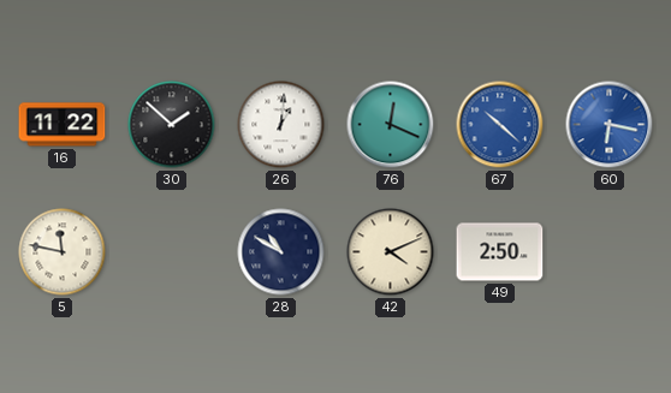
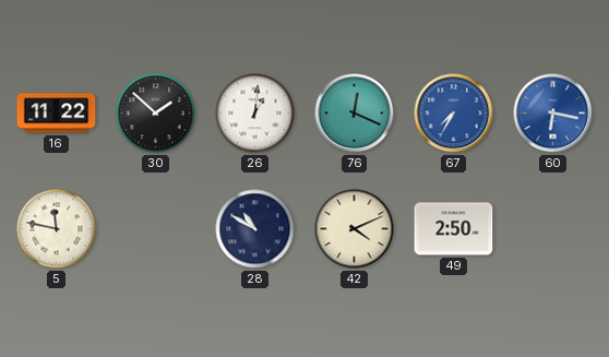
67: 10:22 -> 7:35
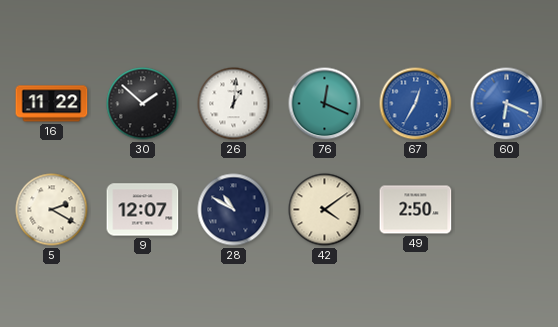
67: 7:35 -> 12:35
60: 6:17 -> 6:19
5: 11:47 -> 2:20
9: none -> 12:07
42: 4:11 -> 4:09
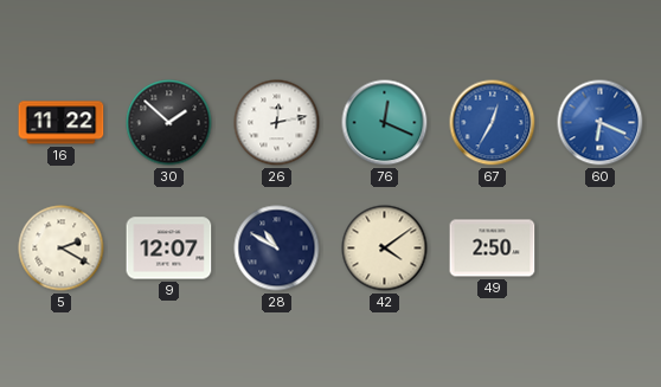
26: 1:01 -> 12:13
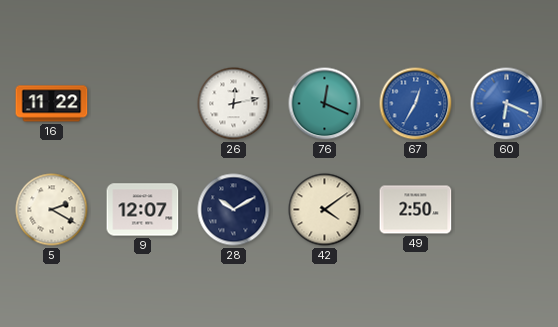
30: 1:52 -> none
28: 10:50 -> 10:10
